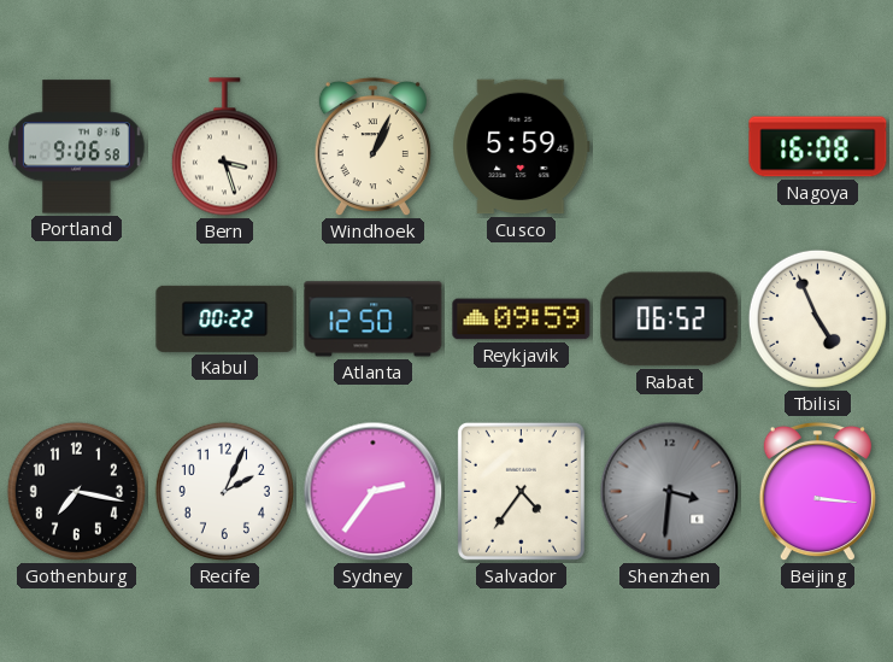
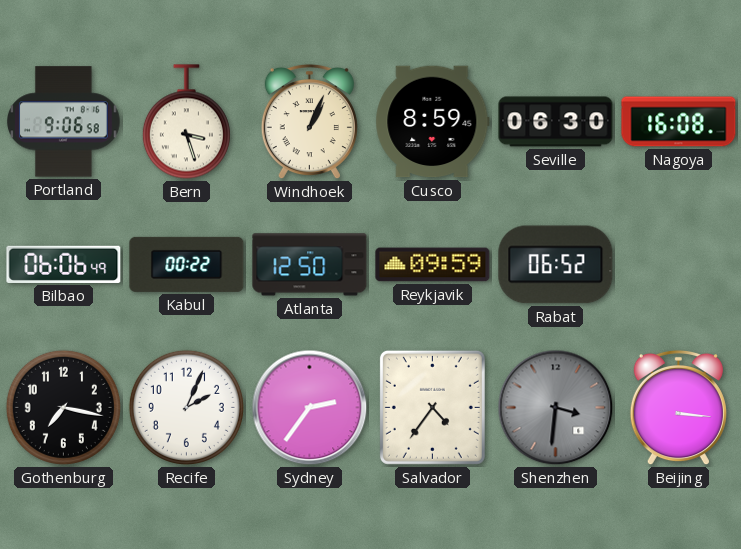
Cusco: 5:59 -> 8:59
Seville: none -> 06:30
Bilbao: none -> 06:06
Tbilisi: 4:56 -> none
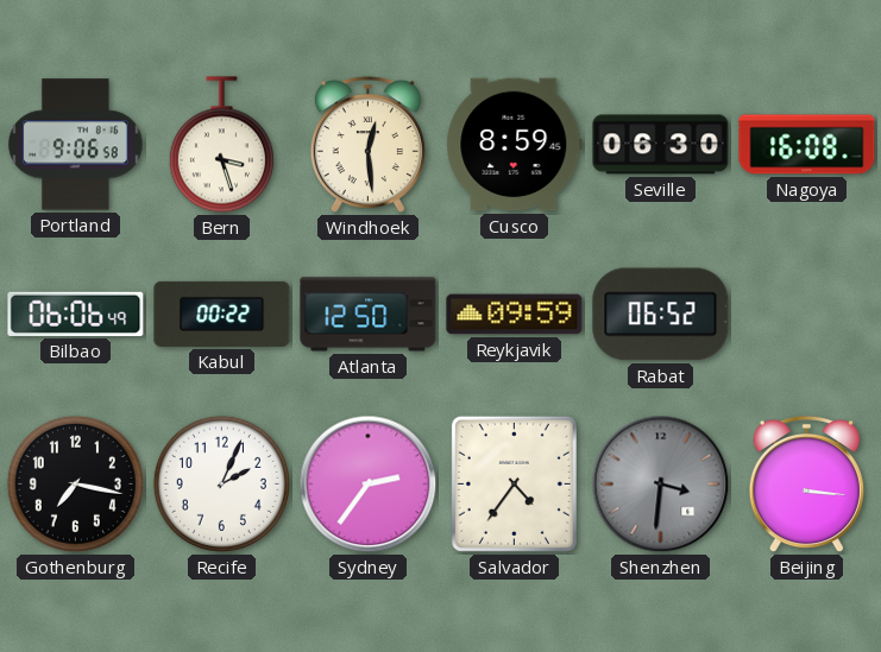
Windhoek: 1:04 -> 12:29
